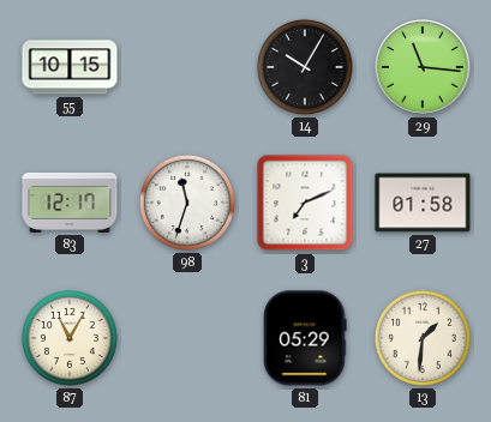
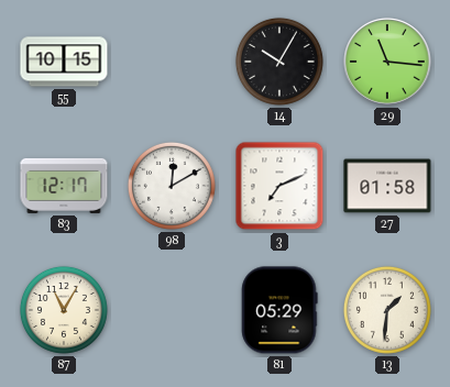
98: 11:33 -> 12:10
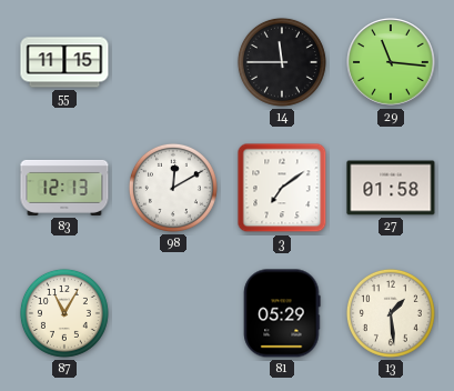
55: 10:15 -> 11:15
14: 10:05 -> 11:45
83: 12:17 -> 12:13
3: 7:11 -> 7:09
13: 1:31 -> 1:29
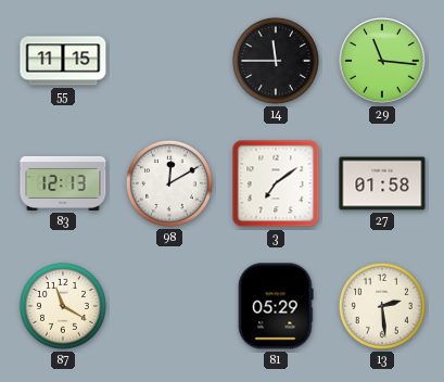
87: 11:05 -> 11:20
13: 1:29 -> 2:29
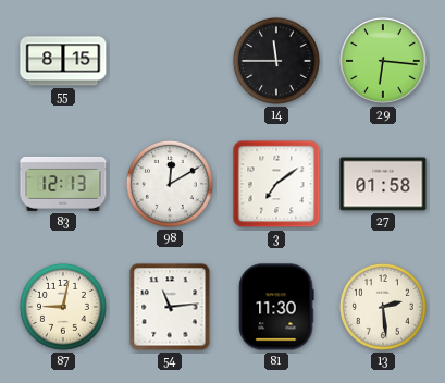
55: 11:15 -> 8:15
29: 11:16 -> 6:16
87: 11:20 -> 9:02
54: none -> 11:14
81: 05:29 -> 11:30
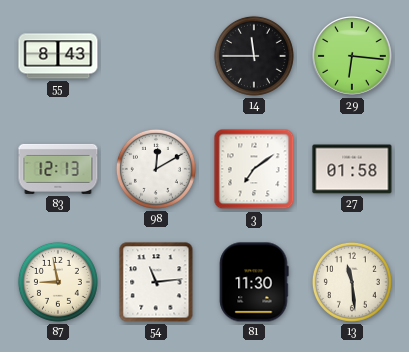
55: 8:15 -> 8:43
87: 9:02 -> 8:58
13: 2:29 -> 11:29
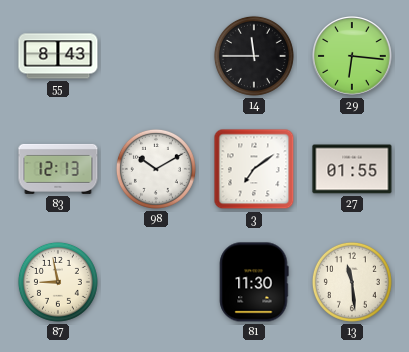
98: 12:10 -> 10:10
27: 01:58 -> 01:55
54: 11:14 -> none
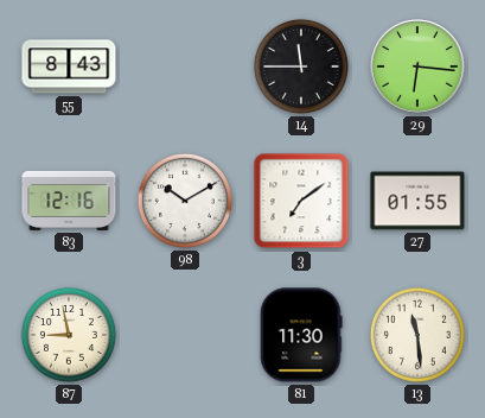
83: 12:13 -> 12:16
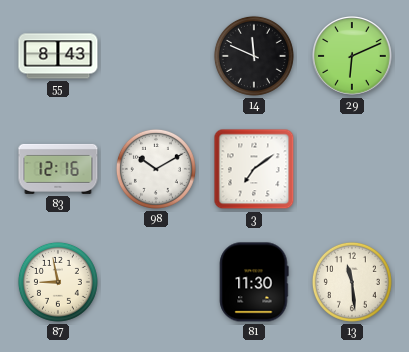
14: 11:45 -> 11:49
29: 6:16 -> 6:11
27: 01:55 -> none
